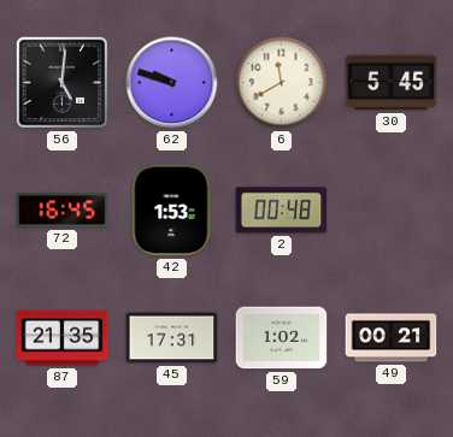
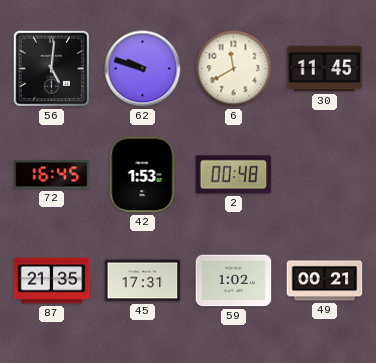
30: 5:45 -> 11:45
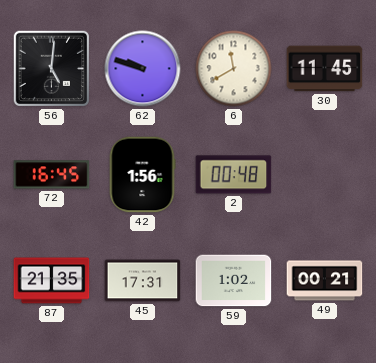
42: 1:53 -> 1:56
